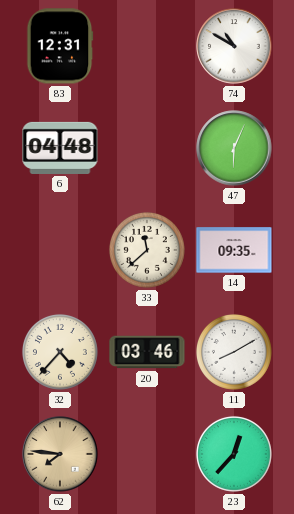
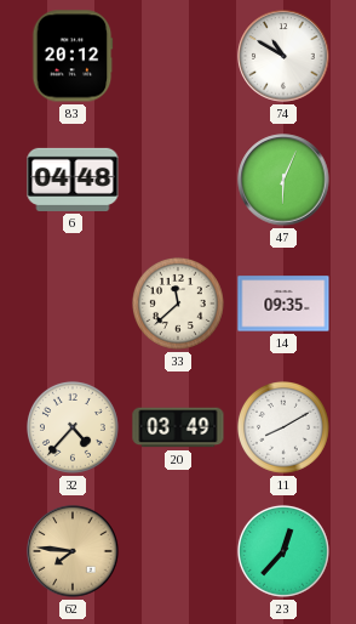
83: 12:31 -> 20:12
20: 03:46 -> 03:49
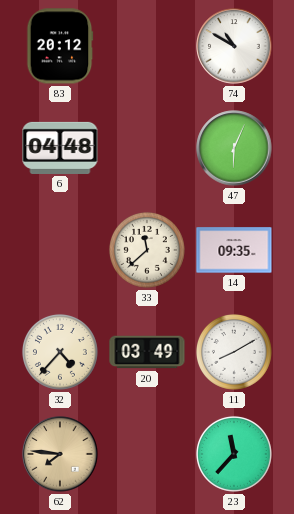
23: 12:37 -> 11:37
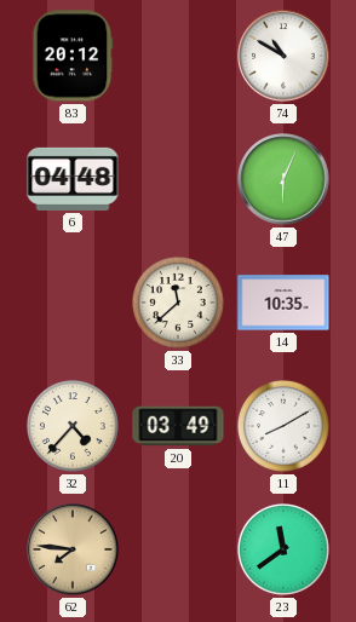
14: 09:35 -> 10:35
23: 11:37 -> 11:39
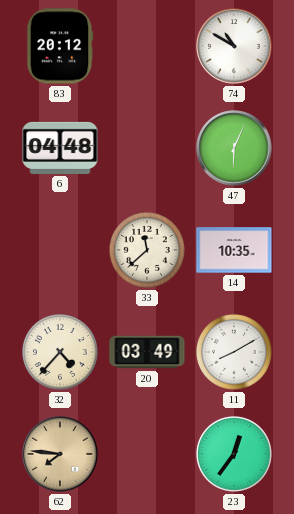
23: 11:39 -> 12:36
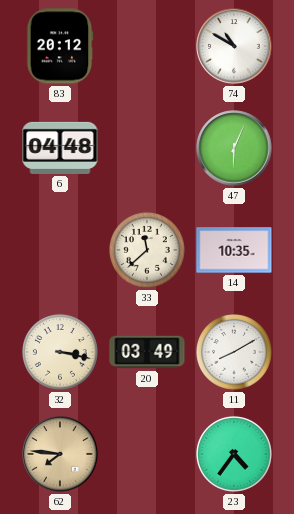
32: 4:37 -> 3:17
23: 12:36 -> 4:36
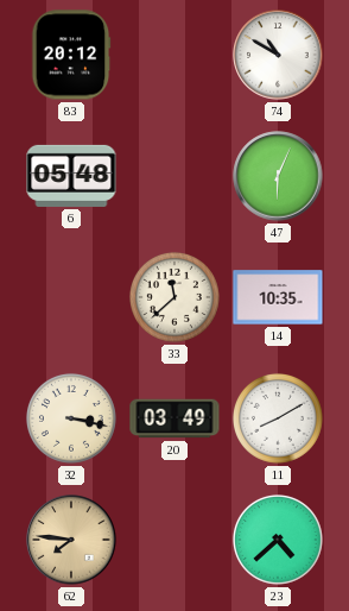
6: 04:48 -> 05:48
23: 4:36 -> 4:38
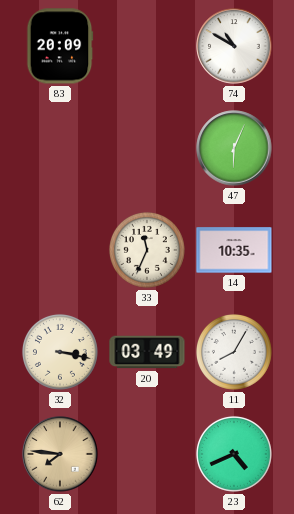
83: 20:12 -> 20:09
6: 05:48 -> none
33: 11:38 -> 11:34
11: 8:10 -> 8:05
23: 4:38 -> 4:41
